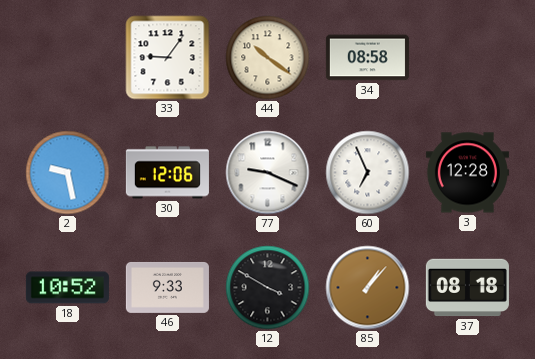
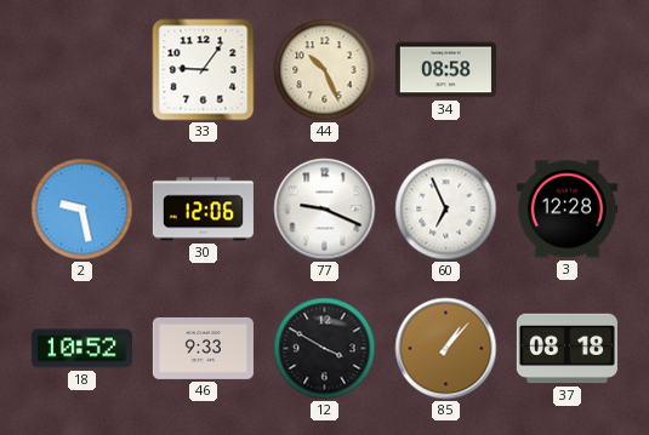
44: 10:21 -> 10:26
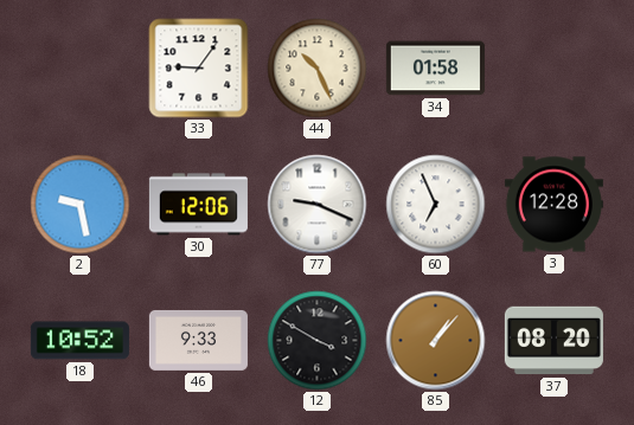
34: 08:58 -> 01:58
37: 08:18 -> 08:20
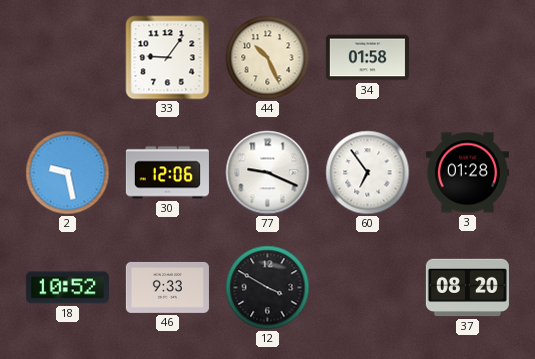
60: 6:56 -> 6:54
3: 12:28 -> 01:28
85: 1:07 -> none
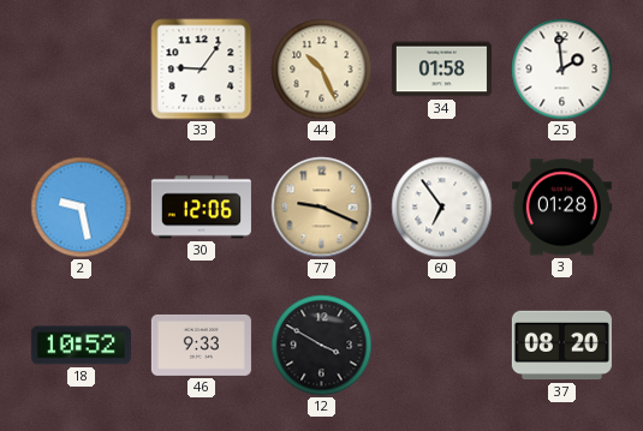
25: none -> 1:59
77 dial: white -> champagne
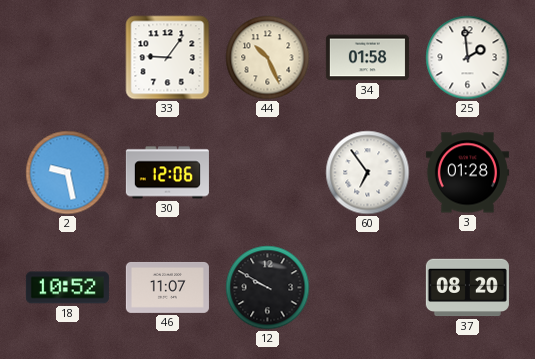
77: 9:19 -> none
46: 9:33 -> 11:07
12: 3:50 -> 9:50
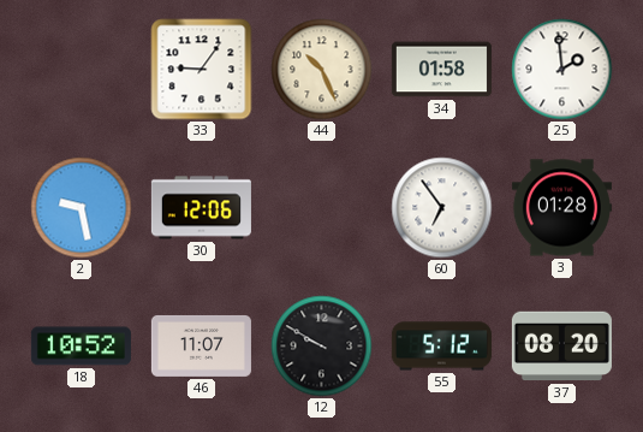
55: none -> 5:12
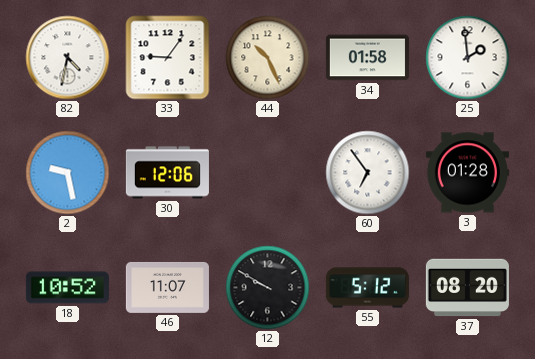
82: none -> 4:32
